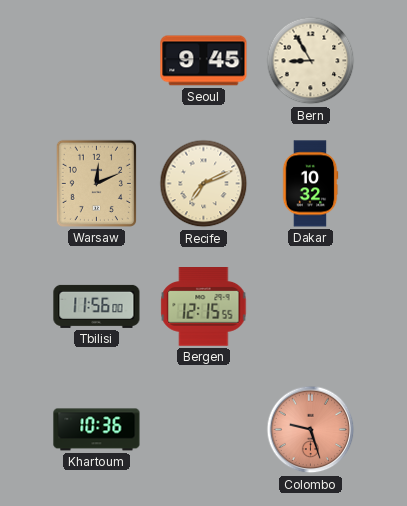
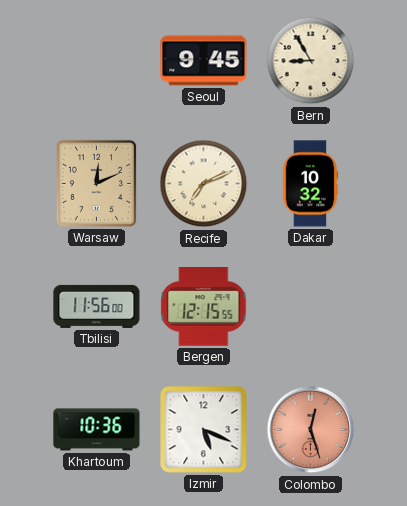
Izmir: none -> 5:19
Colombo: 9:27 -> 12:27
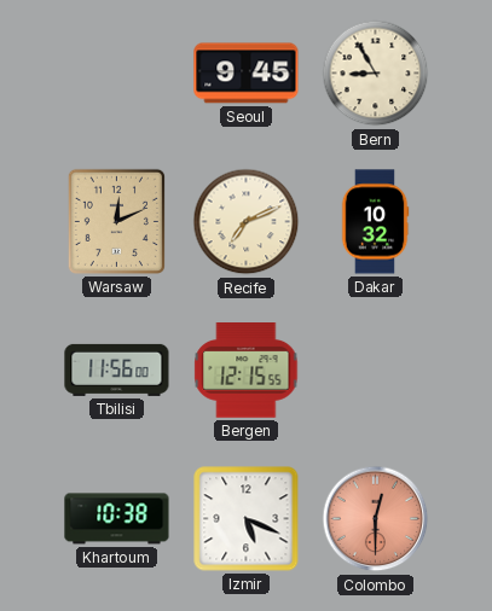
Khartoum: 10:36 -> 10:38
Colombo: 12:27 -> 12:30
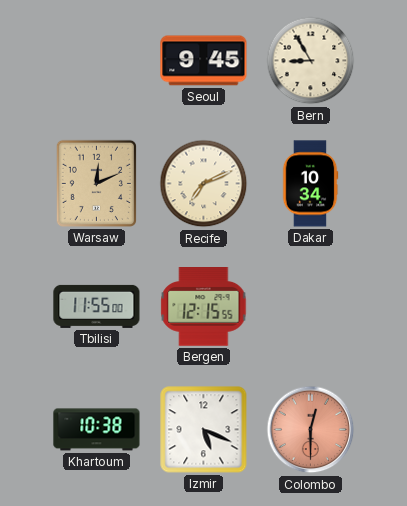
Dakar: 10:32 -> 10:34
Tbilisi: 11:56 -> 11:55
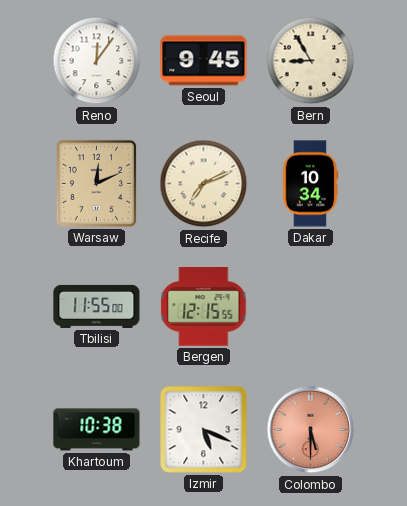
Reno: none -> 12:06
Colombo: 12:30 -> 5:30
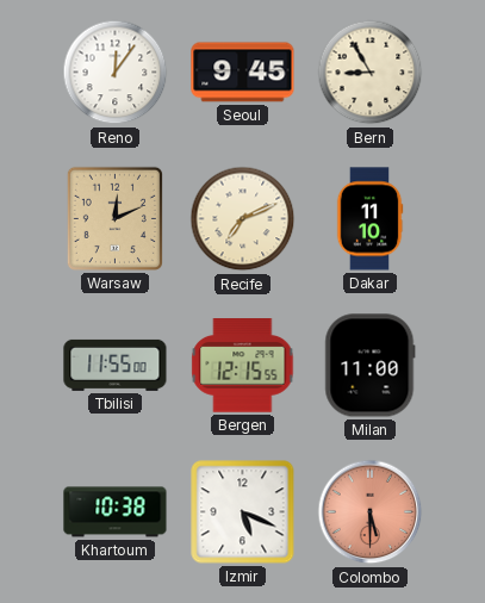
Dakar: 10:34 -> 11:10
Milan: none -> 11:00
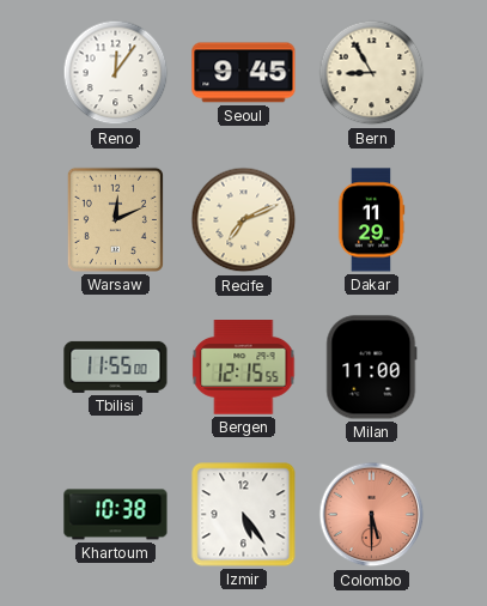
Dakar: 11:10 -> 11:29
Izmir: 5:19 -> 5:24
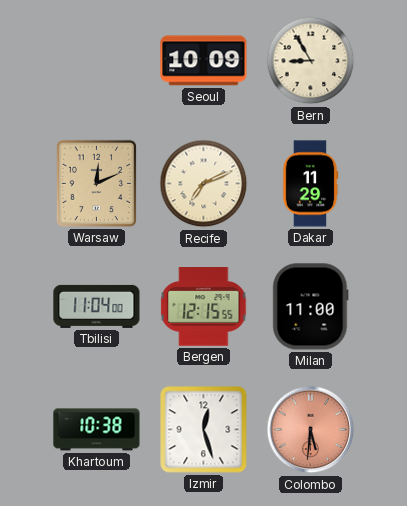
Reno: 12:06 -> none
Seoul: 9:45 -> 10:09
Tbilisi: 11:55 -> 11:04
Izmir: 5:24 -> 12:27
Colombo: 5:30 -> 5:31
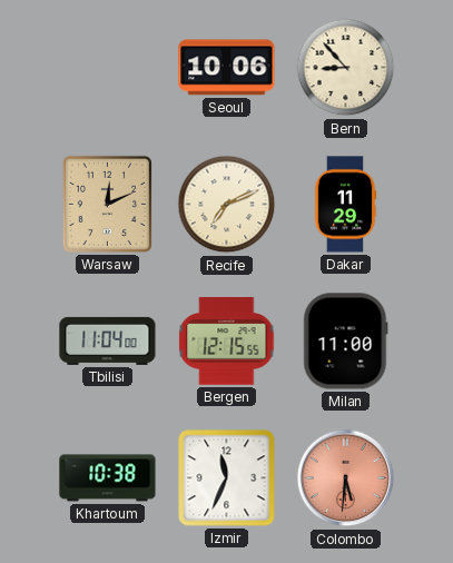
Seoul: 10:09 -> 10:06
Bern: 8:55 -> 8:53
Izmir: 12:27 -> 11:34
